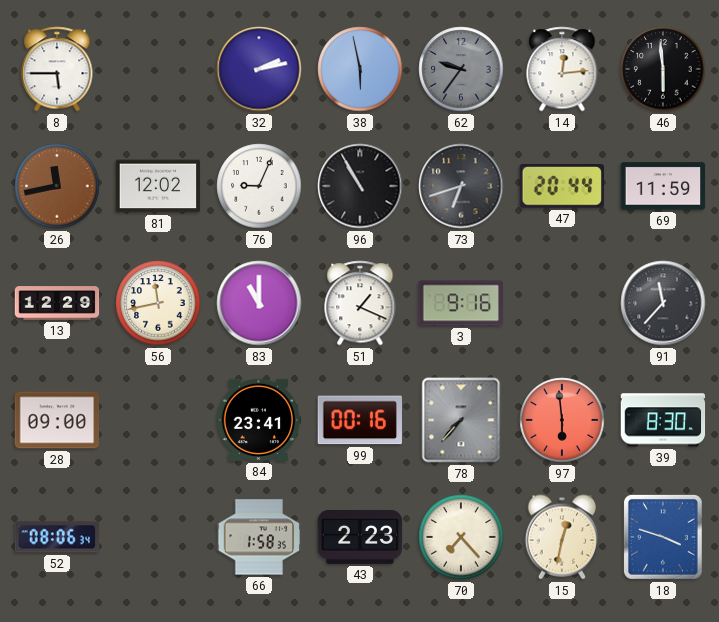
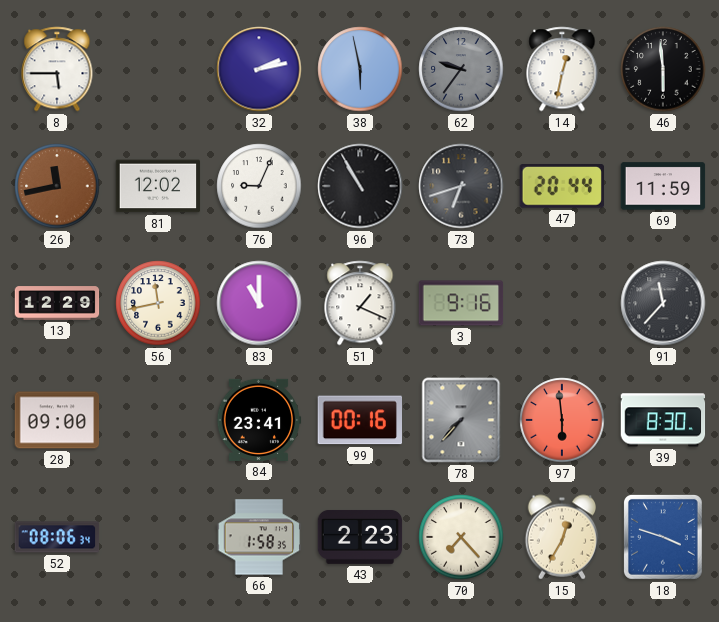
14: 12:14 -> 12:32
15: 12:32 -> 12:35
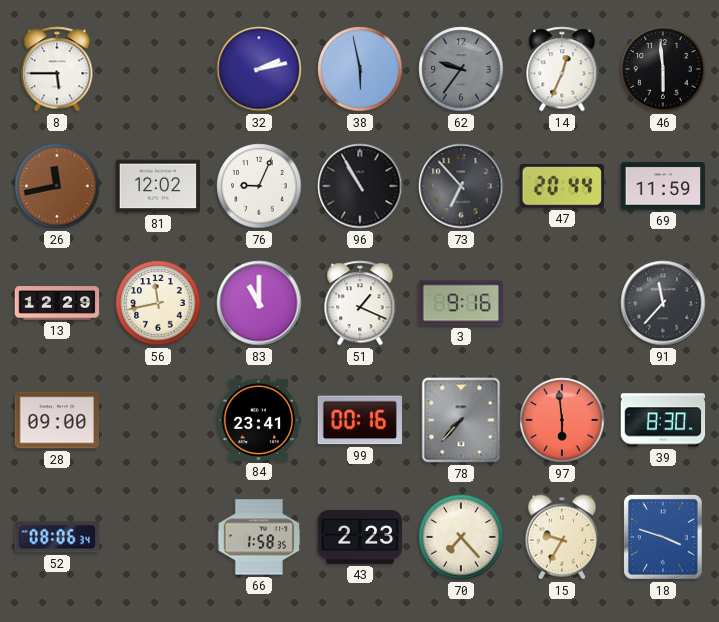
14: 12:32 -> 12:34
73: 6:42 -> 6:53
15: 12:35 -> 9:35
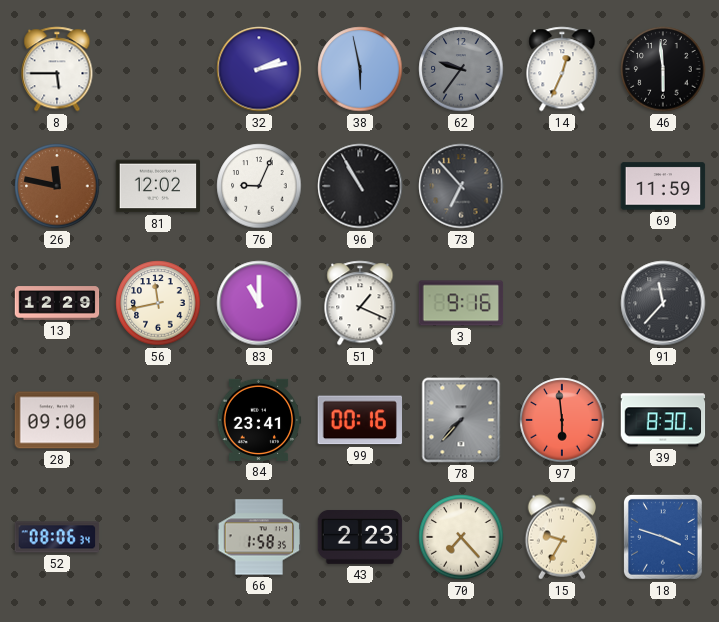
26: 11:43 -> 11:47
47: 20:44 -> none
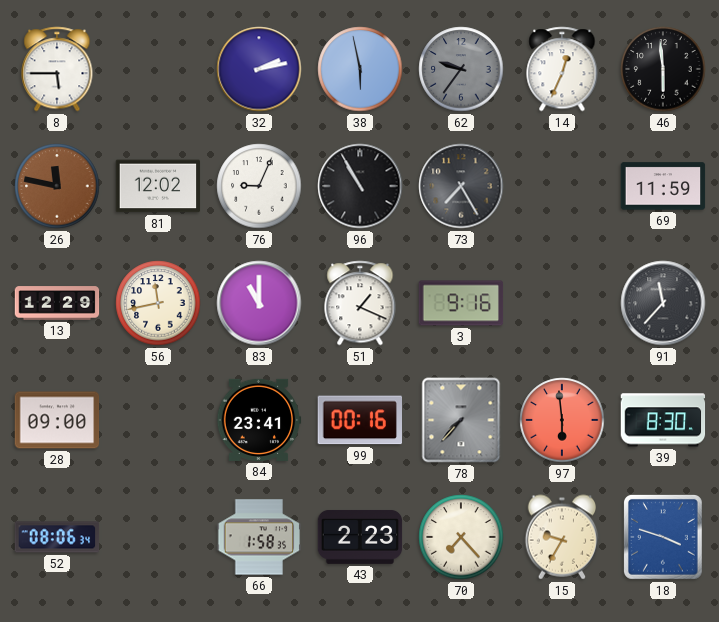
73: 6:53 -> 7:25
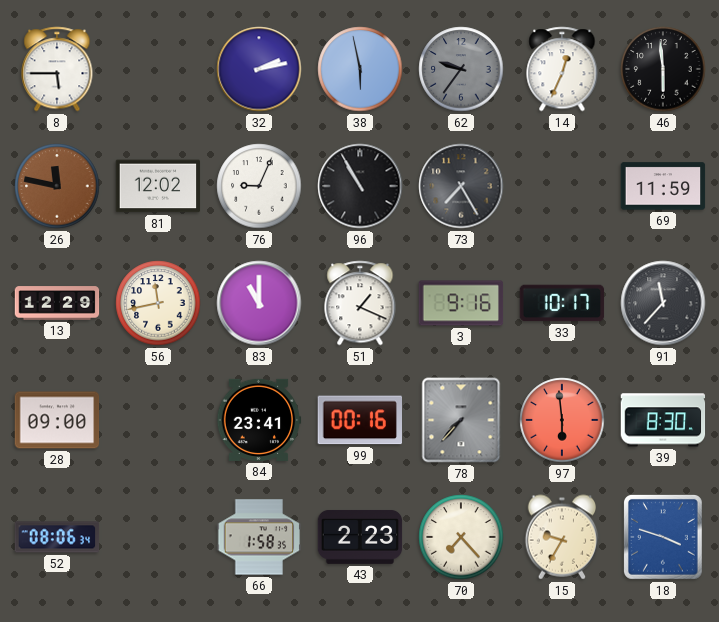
33: none -> 10:17
